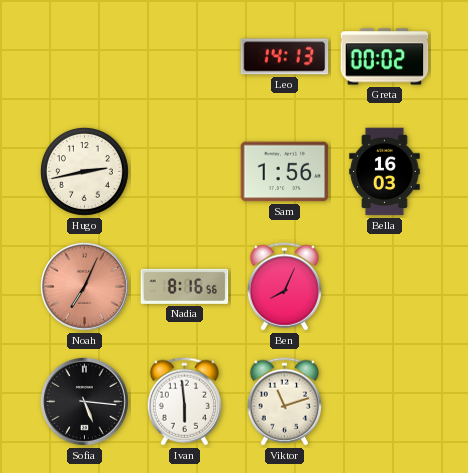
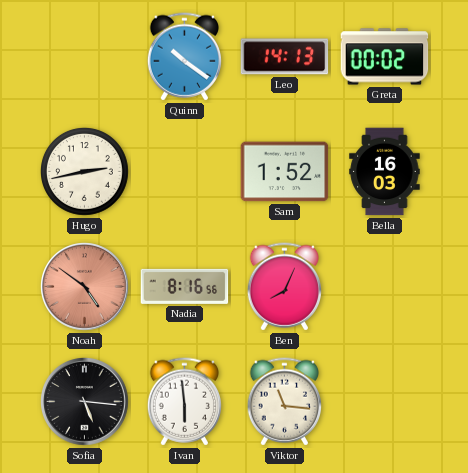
Quinn: none -> 10:21
Sam: 1:56 -> 1:52
Noah: 7:04 -> 4:51
Viktor: 11:12 -> 11:16
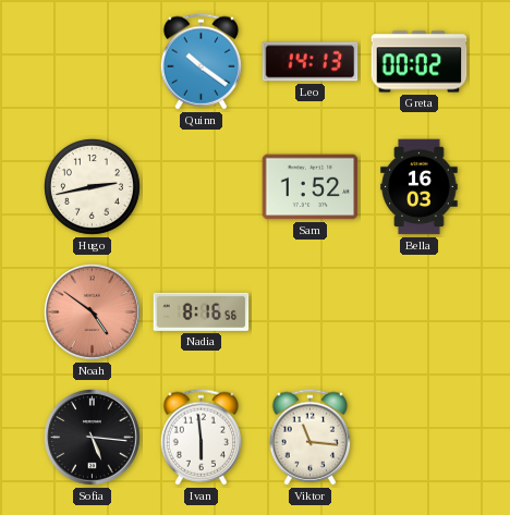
Ben: 8:04 -> none
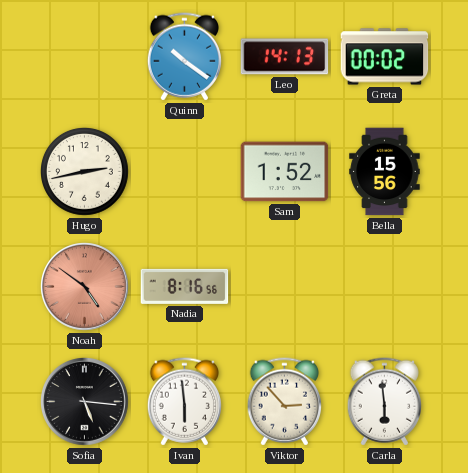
Bella: 16:03 -> 15:56
Viktor: 11:16 -> 2:53
Carla: none -> 5:59
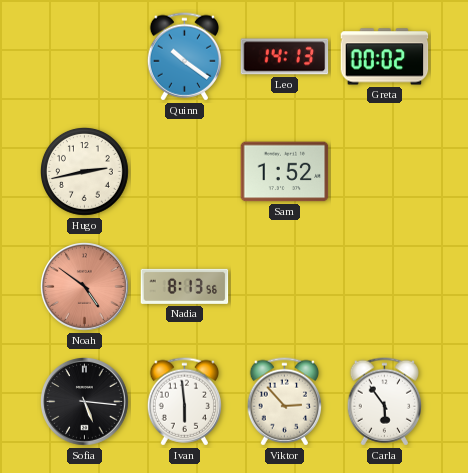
Bella: 15:56 -> none
Nadia: 8:16 -> 8:13
Carla: 5:59 -> 5:54
